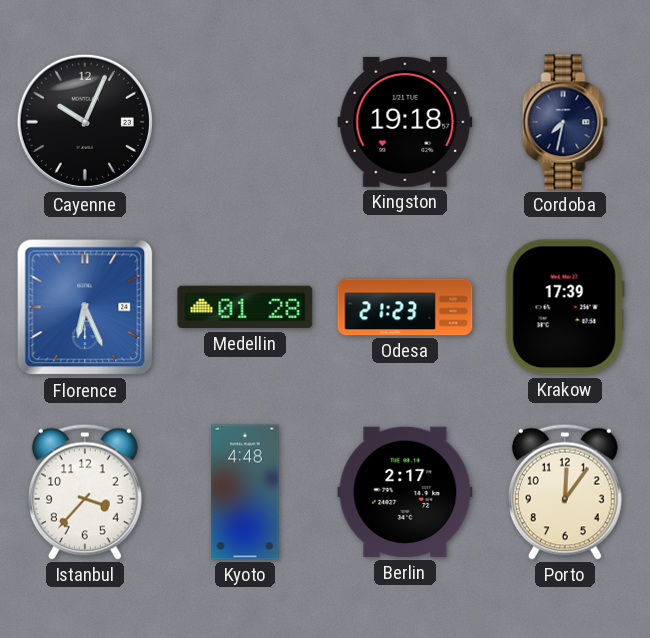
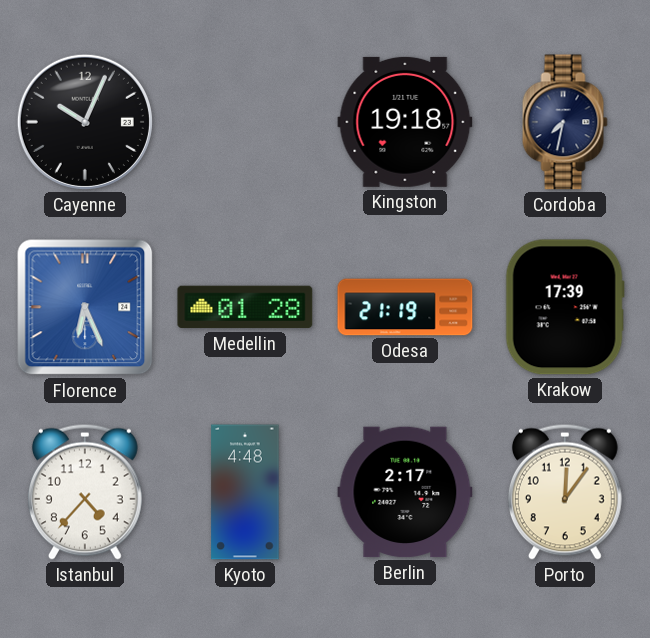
Odesa: 21:23 -> 21:19
Istanbul: 3:37 -> 4:37
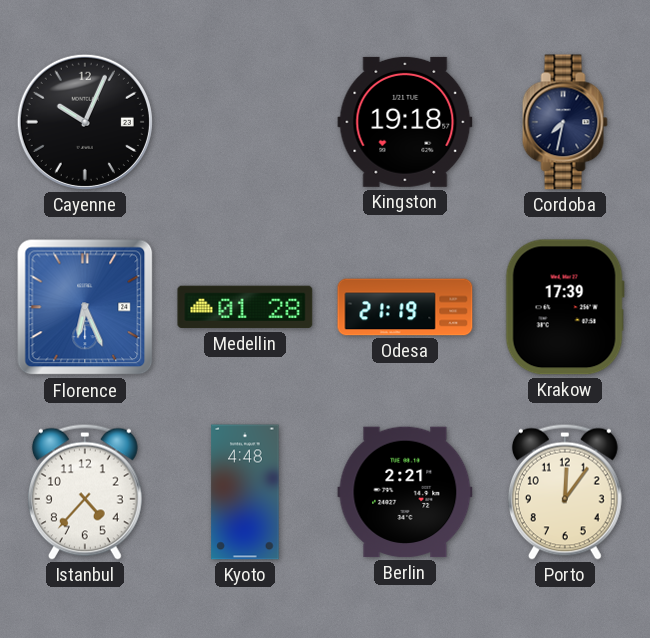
Berlin: 2:17 -> 2:21
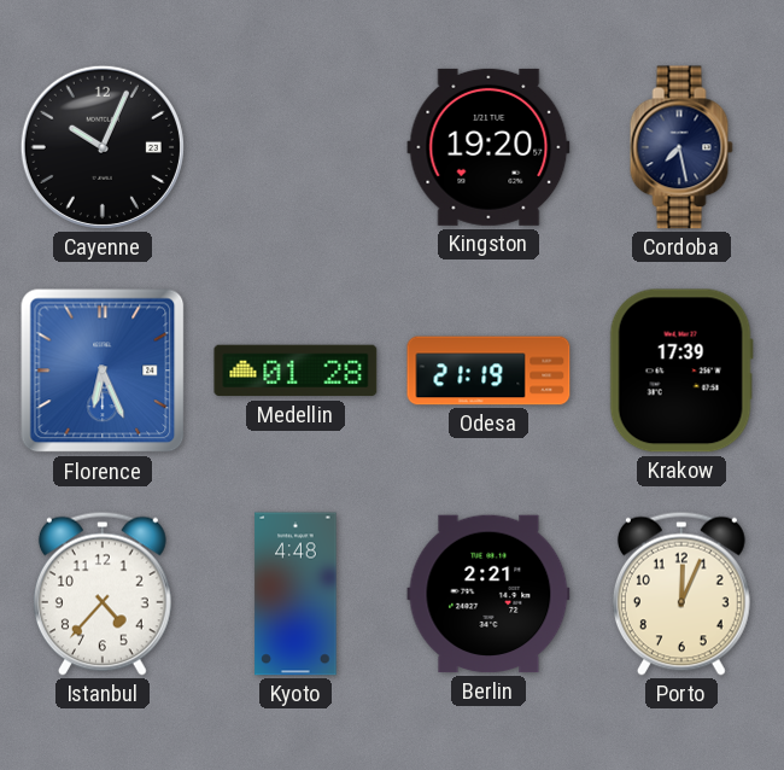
Kingston: 19:18 -> 19:20
Cordoba: 7:32 -> 7:28
Porto: 12:06 -> 12:04
